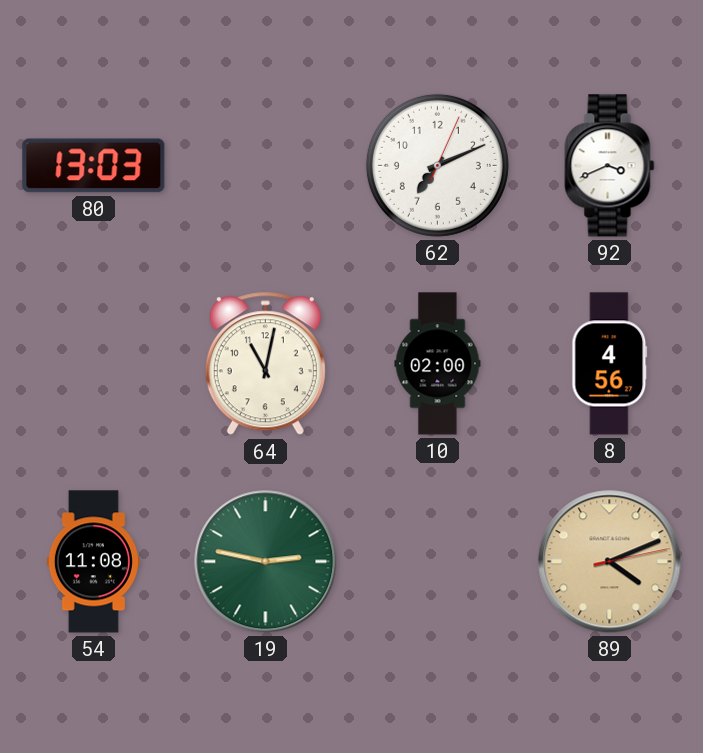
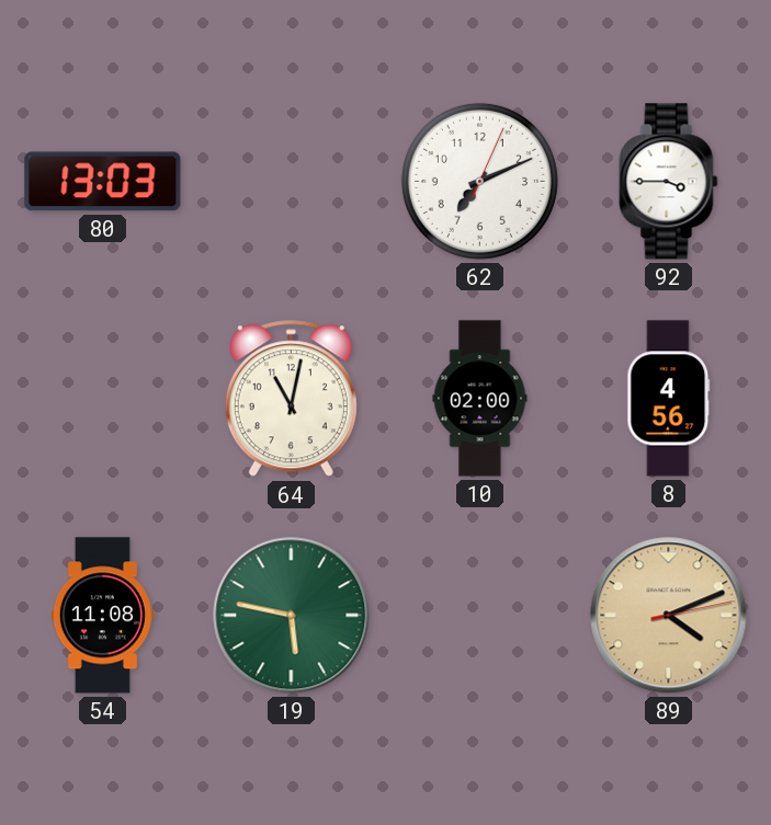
92: 3:41 -> 3:45
19: 2:47 -> 5:47
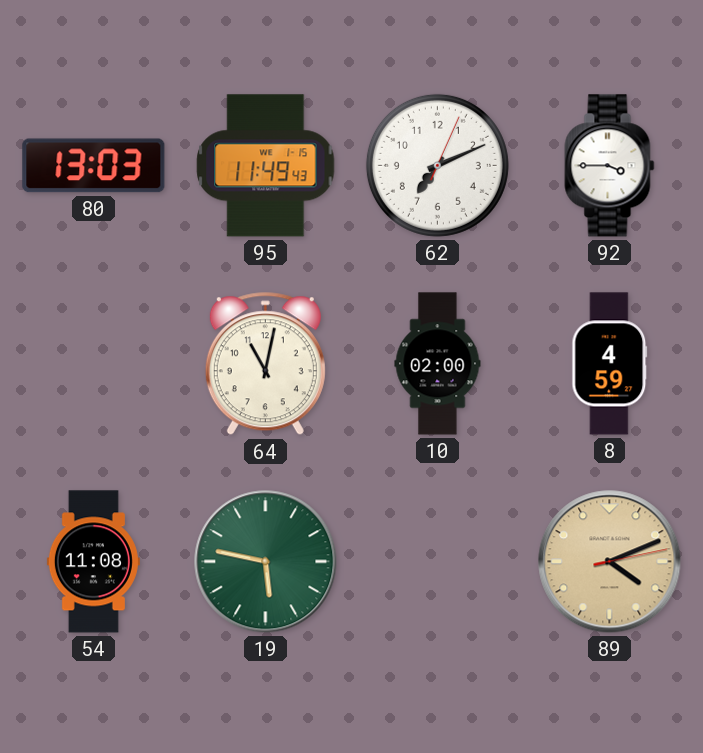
95: none -> 11:49
8: 4:56 -> 4:59
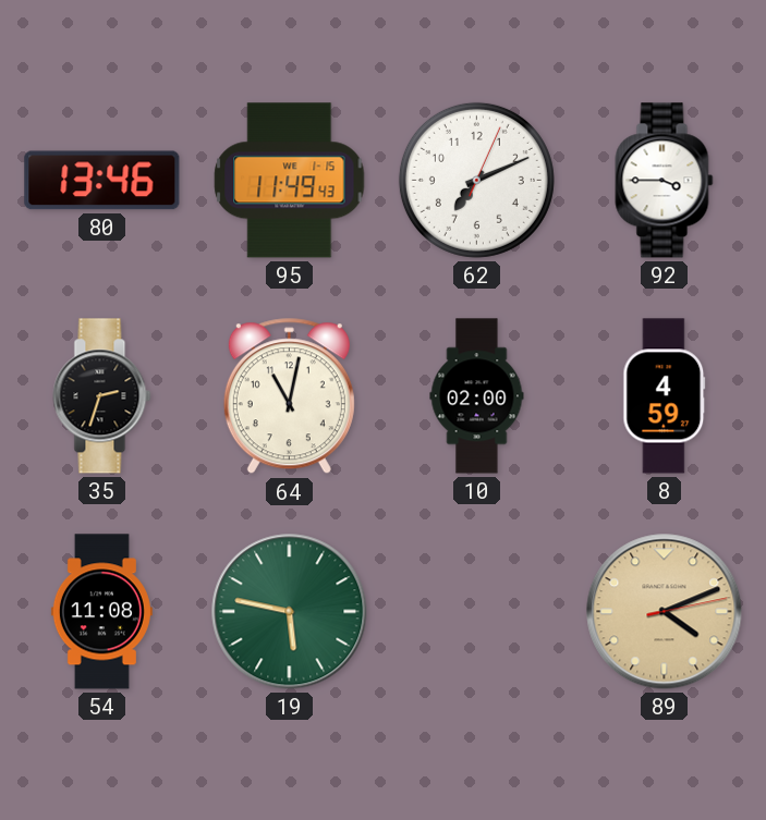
80: 13:03 -> 13:46
35: none -> 2:33
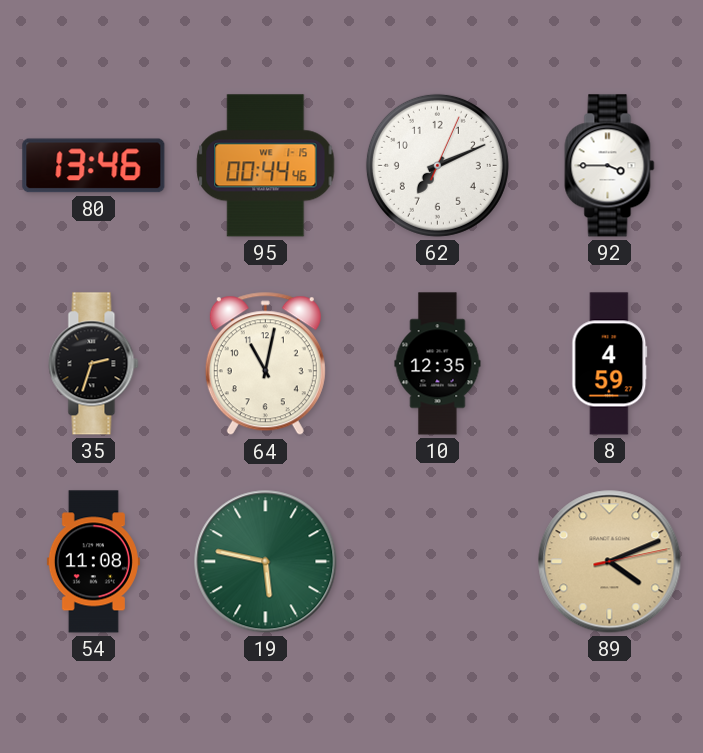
95: 11:49 -> 00:44
10: 02:00 -> 12:35
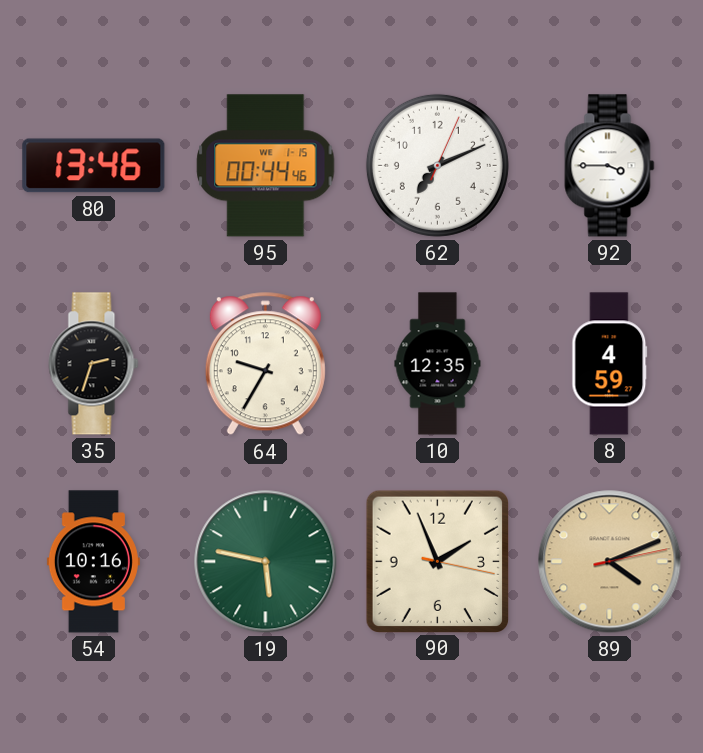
64: 11:02 -> 9:35
54: 11:08 -> 10:16
90: none -> 1:56
